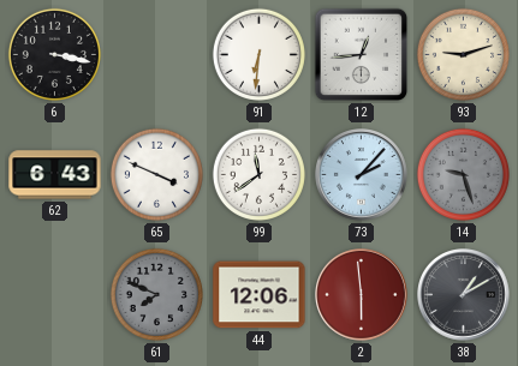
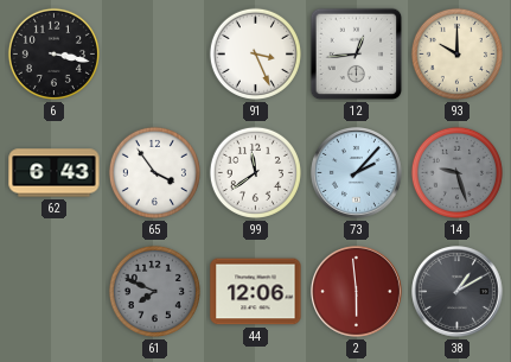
91: 6:31 -> 3:26
93: 9:12 -> 10:00
65: 3:49 -> 3:54
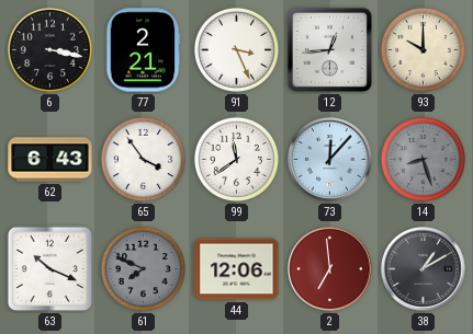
77: none -> 2:21
73: 2:07 -> 12:07
14: 9:27 -> 8:27
63: none -> 10:19
2: 5:59 -> 6:59
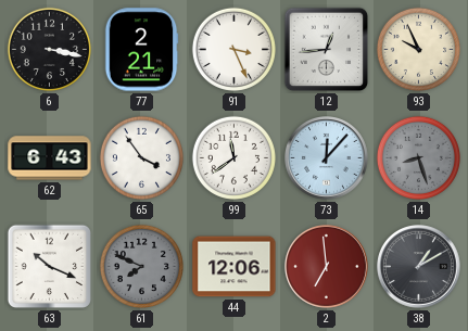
93: 10:00 -> 9:56
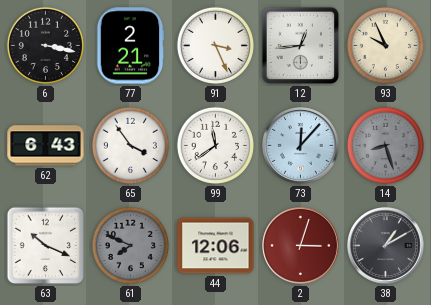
2: 6:59 -> 3:03
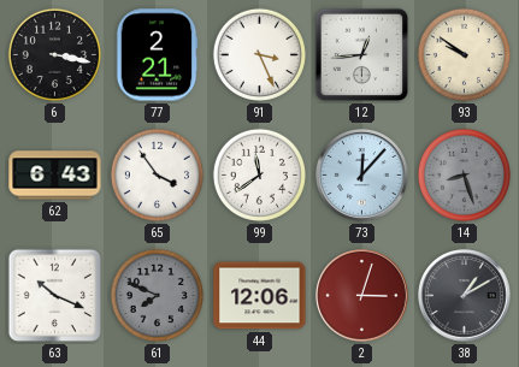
93: 9:56 -> 9:51
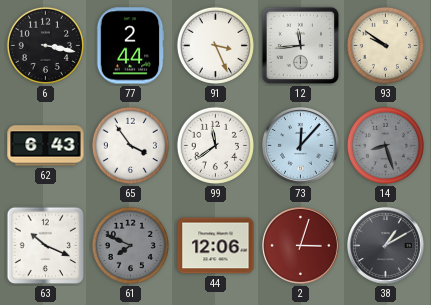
77: 2:21 -> 2:44
12: 12:44 -> 11:44
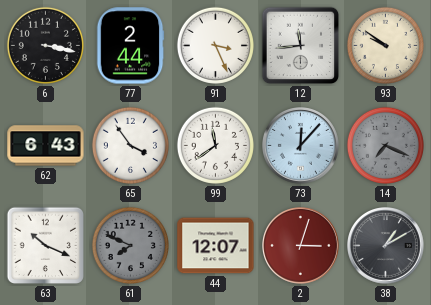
14: 8:27 -> 7:19
44: 12:06 -> 12:07
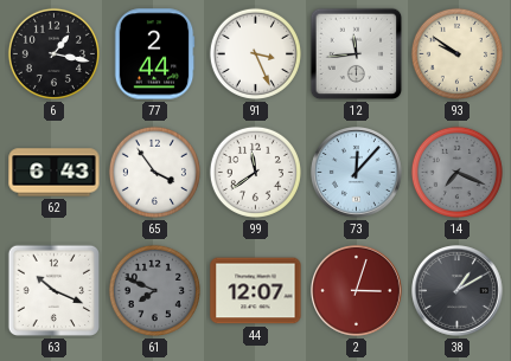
6: 3:17 -> 1:17
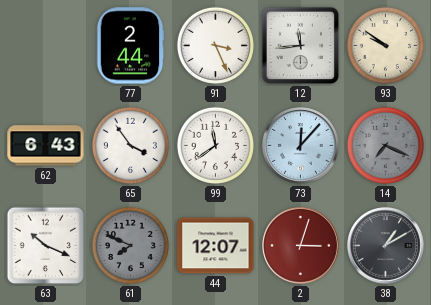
6: 1:17 -> none
